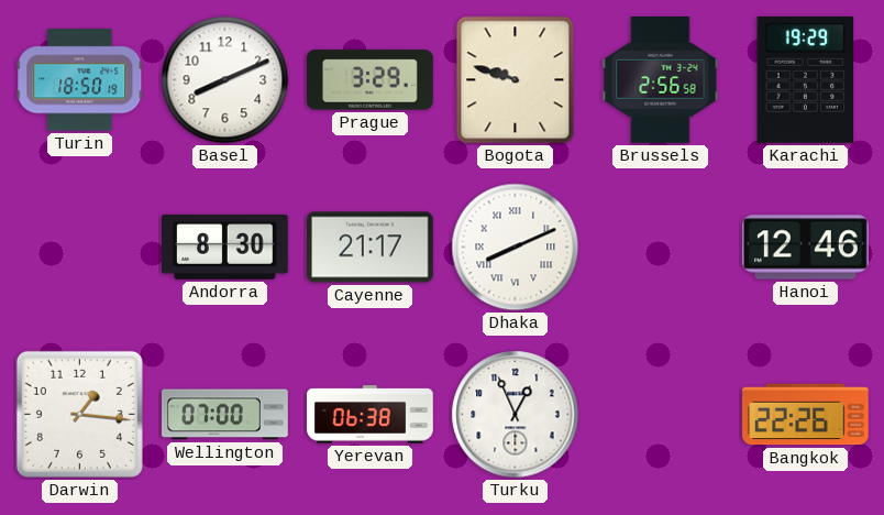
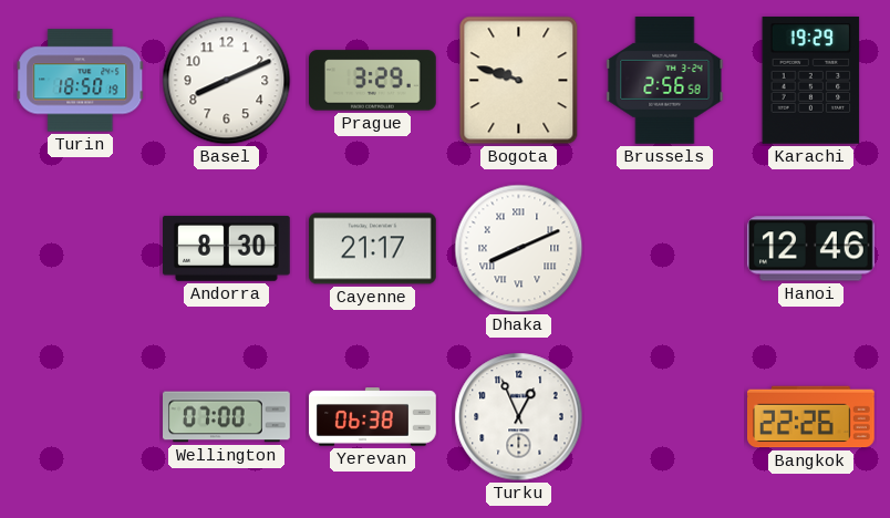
Darwin: 1:16 -> none
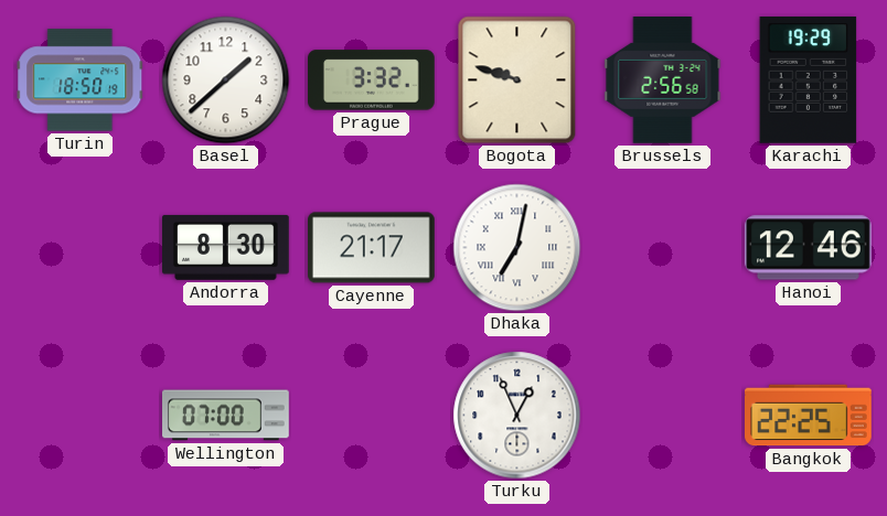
Basel: 8:11 -> 1:38
Prague: 3:29 -> 3:32
Dhaka: 8:11 -> 7:02
Yerevan: 06:38 -> none
Bangkok: 22:26 -> 22:25
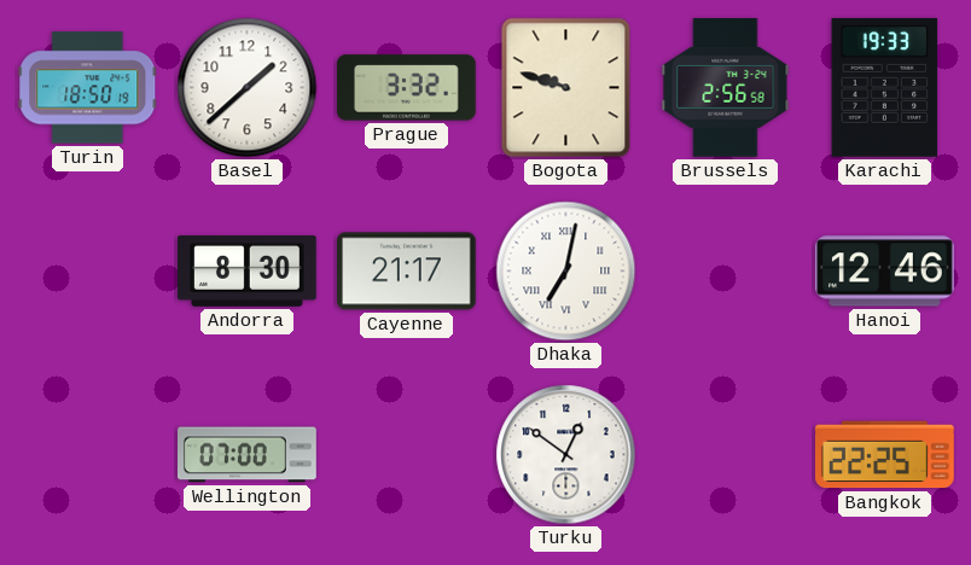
Karachi: 19:29 -> 19:33
Turku: 12:56 -> 12:51
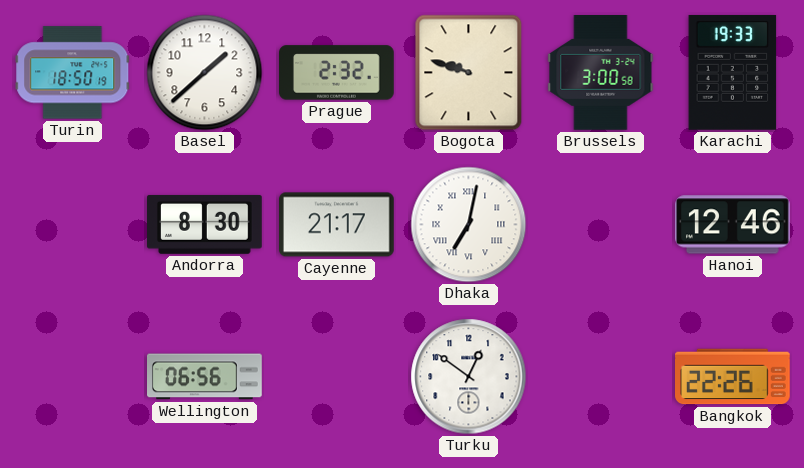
Prague: 3:32 -> 2:32
Brussels: 2:56 -> 3:00
Wellington: 07:00 -> 06:56
Bangkok: 22:25 -> 22:26
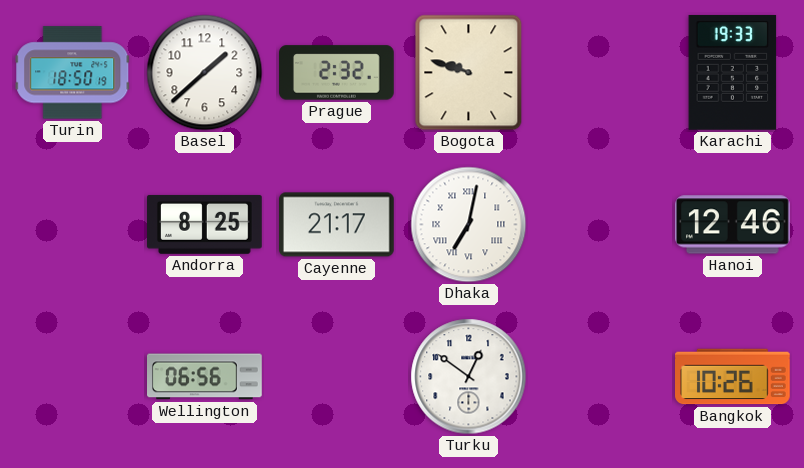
Brussels: 3:00 -> none
Andorra: 8:30 -> 8:25
Bangkok: 22:26 -> 10:26
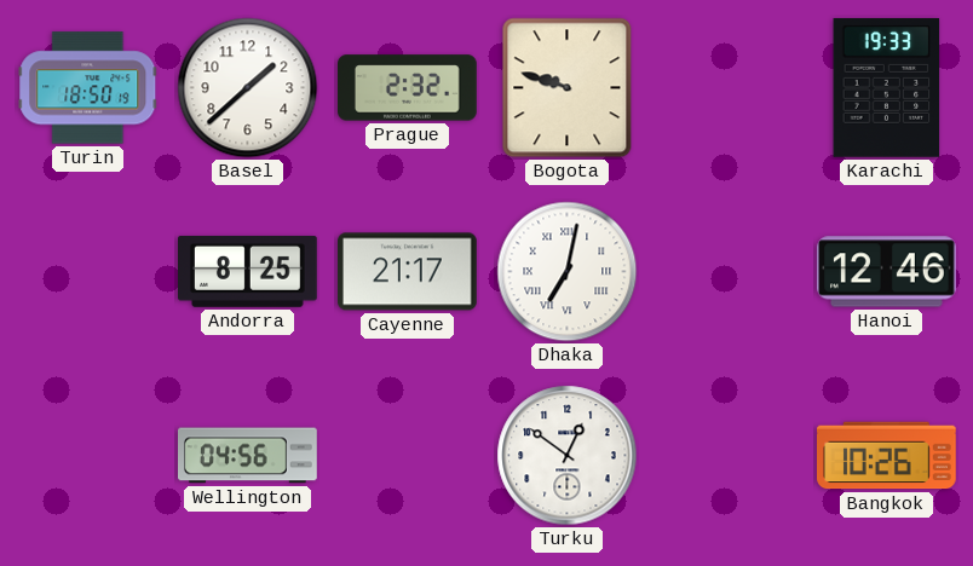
Wellington: 06:56 -> 04:56
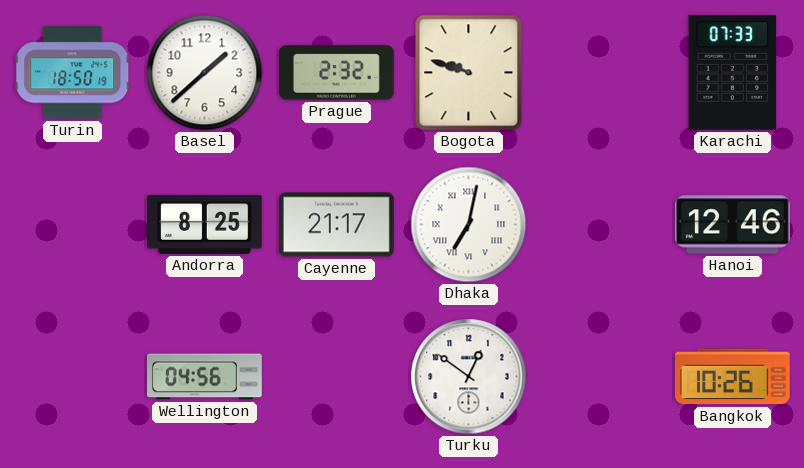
Karachi: 19:33 -> 07:33
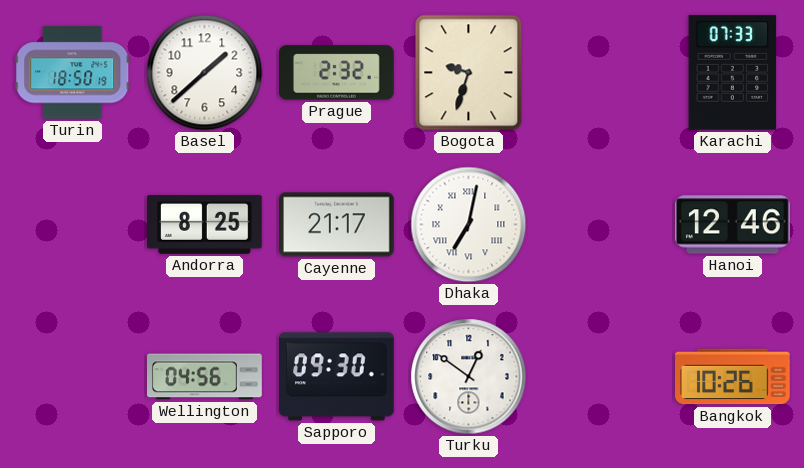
Bogota: 9:48 -> 9:33
Sapporo: none -> 09:30
